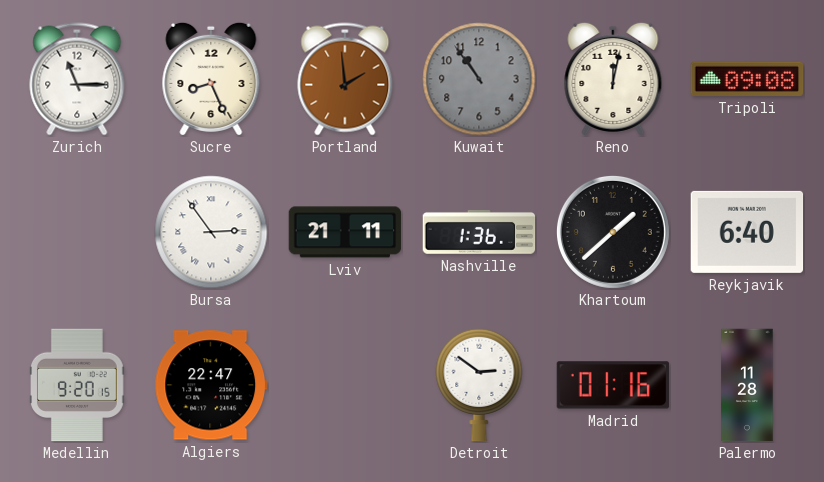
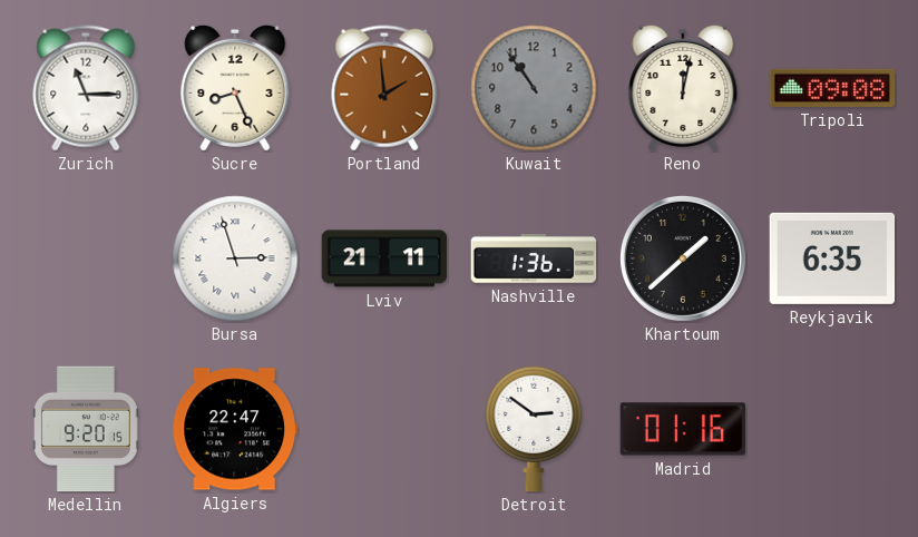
Bursa: 2:54 -> 2:57
Reykjavik: 6:40 -> 6:35
Palermo: 11:28 -> none
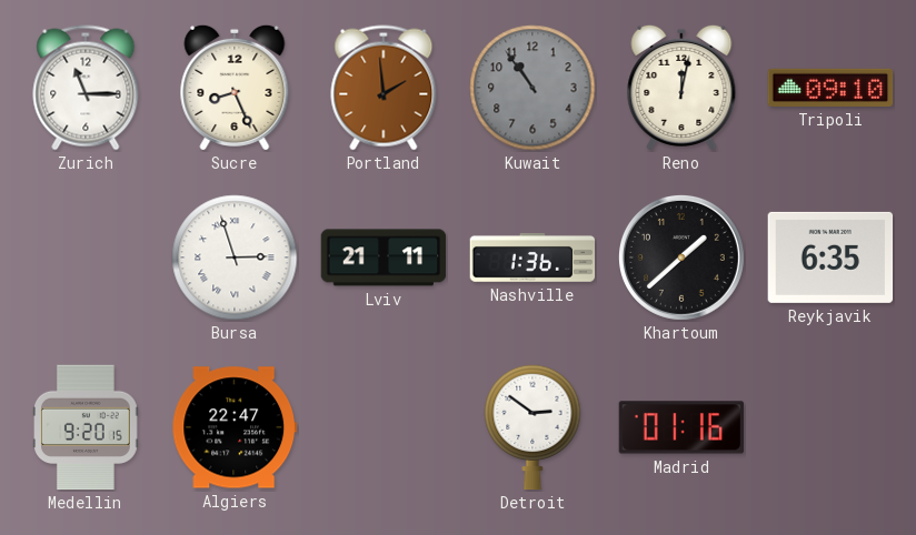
Tripoli: 09:08 -> 09:10
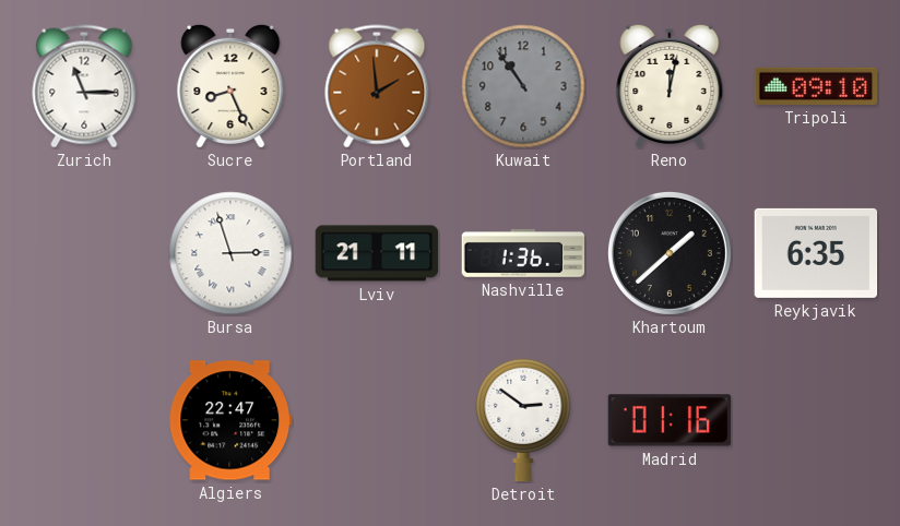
Medellin: 9:20 -> none
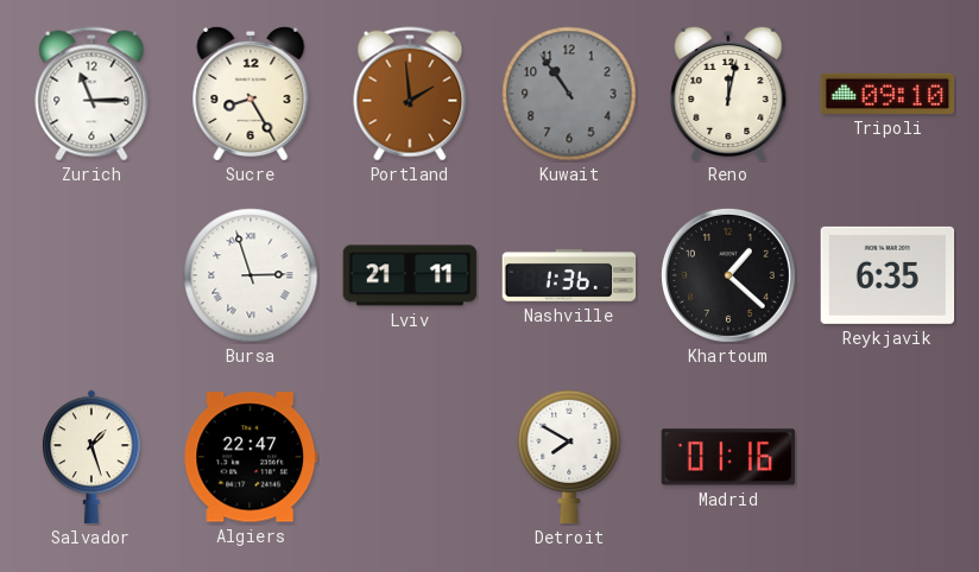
Sucre: 8:26 -> 8:25
Khartoum: 1:38 -> 1:22
Salvador: none -> 1:27
Detroit: 2:51 -> 7:50
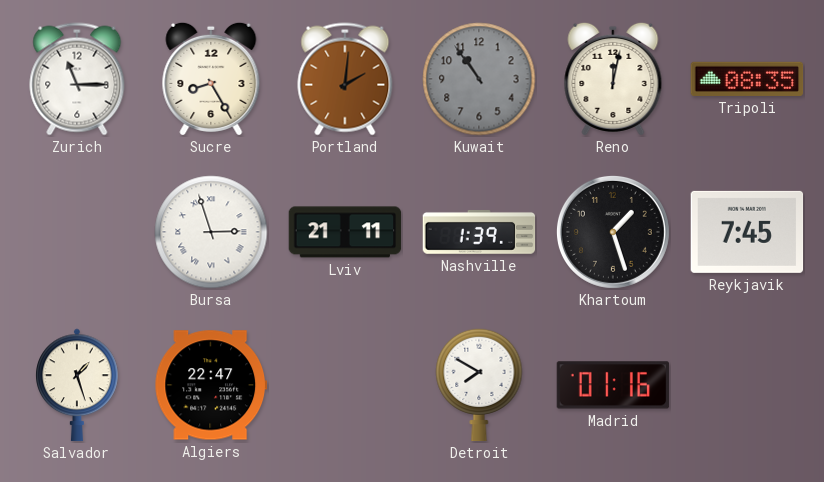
Portland: 1:59 -> 2:01
Tripoli: 09:10 -> 08:35
Nashville: 1:36 -> 1:39
Khartoum: 1:22 -> 1:27
Reykjavik: 6:35 -> 7:45
